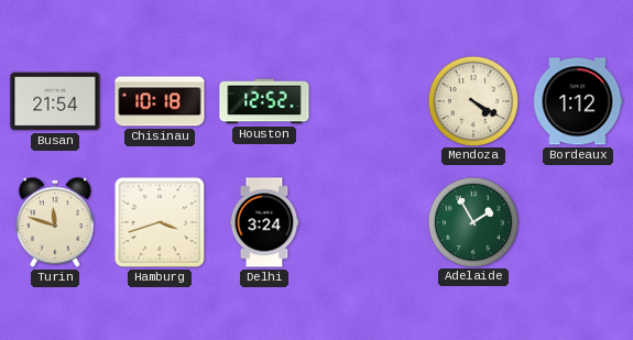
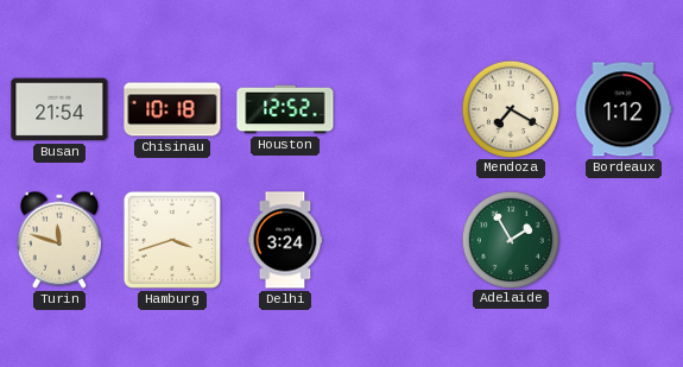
Mendoza: 4:20 -> 7:20
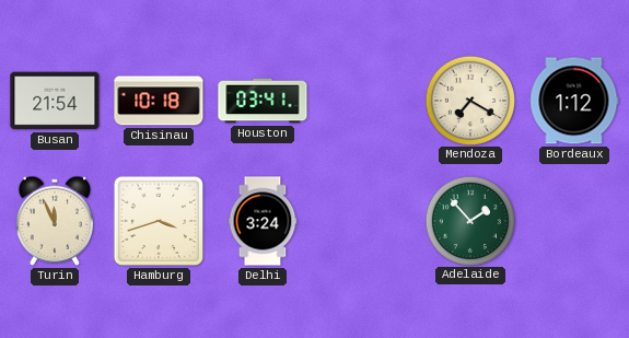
Houston: 12:52 -> 03:41
Turin: 11:48 -> 11:56
Adelaide: 1:55 -> 1:53
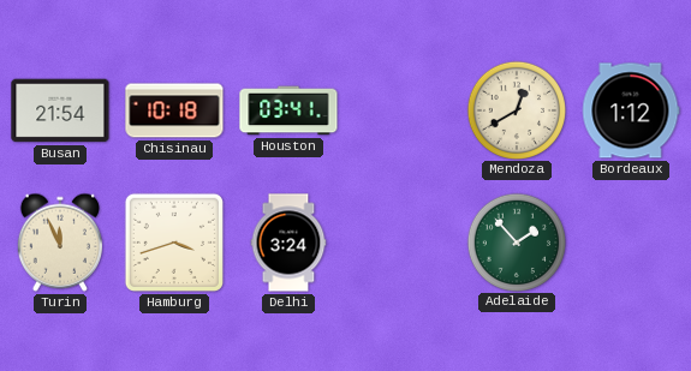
Mendoza: 7:20 -> 12:40
